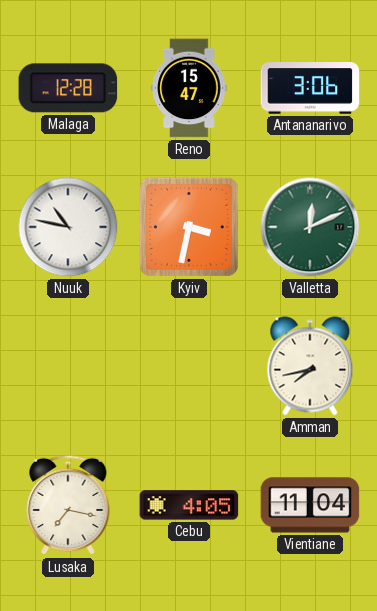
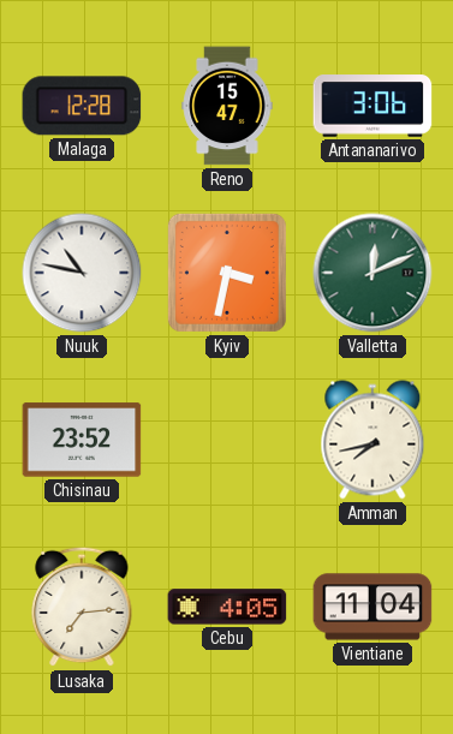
Chisinau: none -> 23:52
Lusaka: 7:17 -> 7:14
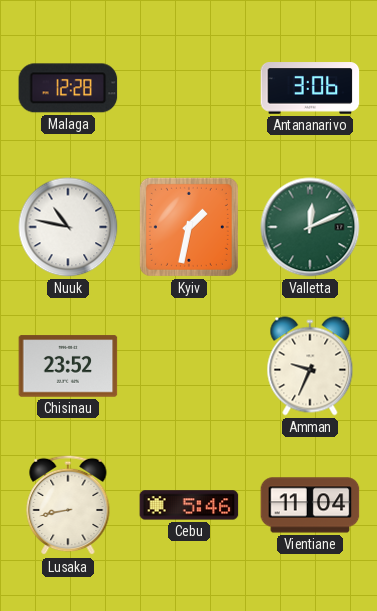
Reno: 15:47 -> none
Kyiv: 3:32 -> 1:32
Amman: 7:43 -> 9:34
Lusaka: 7:14 -> 8:43
Cebu: 4:05 -> 5:46
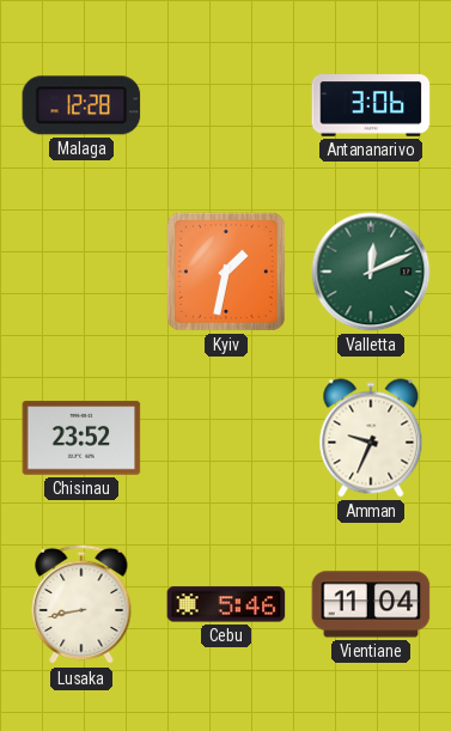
Nuuk: 10:47 -> none
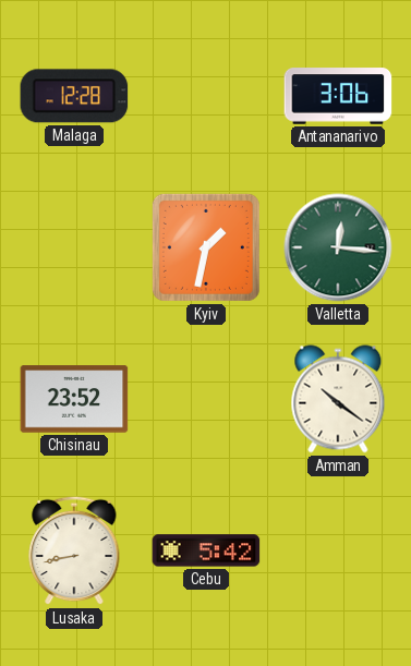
Valletta: 12:11 -> 12:16
Amman: 9:34 -> 10:21
Cebu: 5:46 -> 5:42
Vientiane: 11:04 -> none
